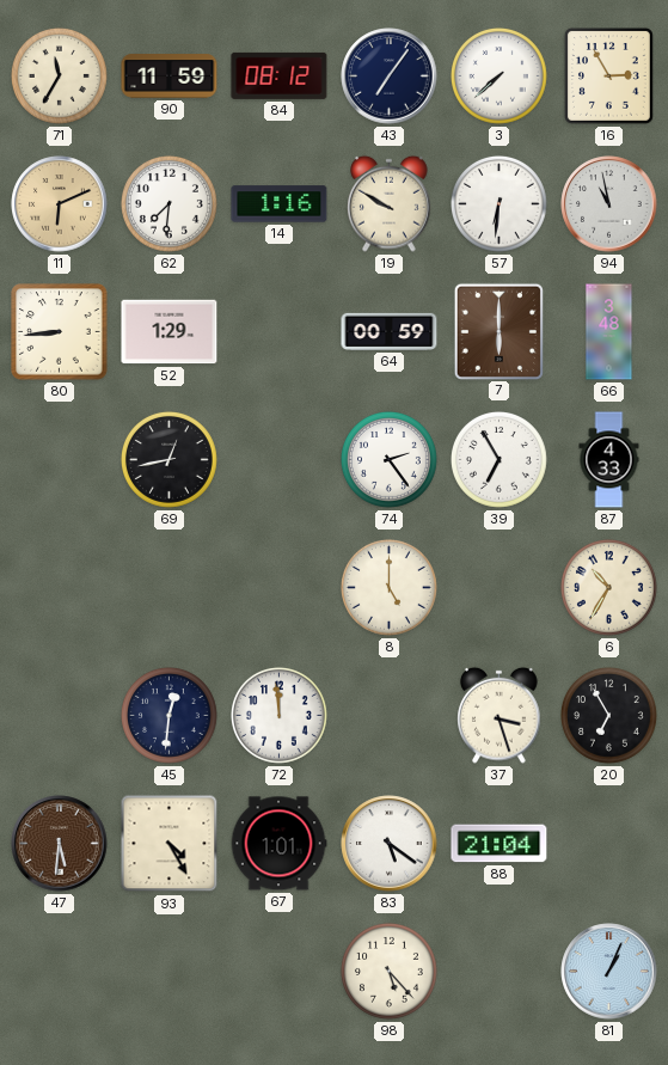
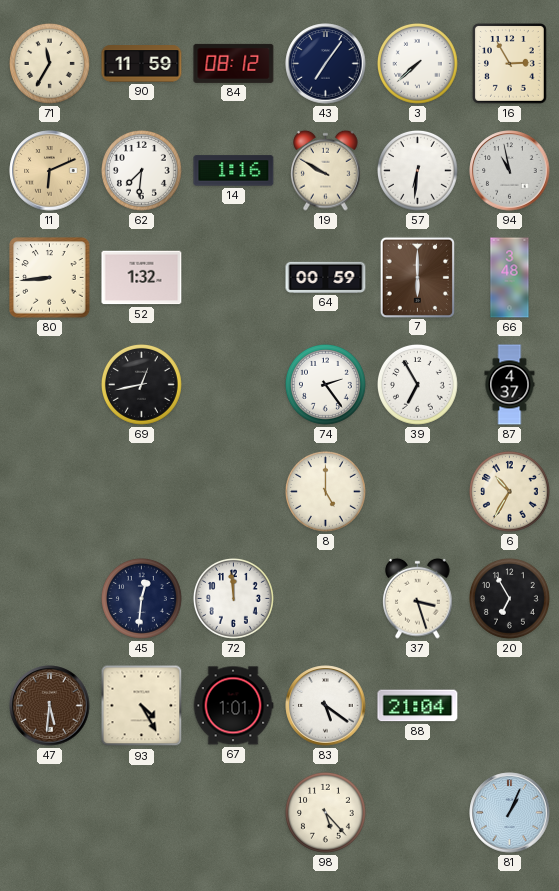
52: 1:29 -> 1:32
87: 4:33 -> 4:37
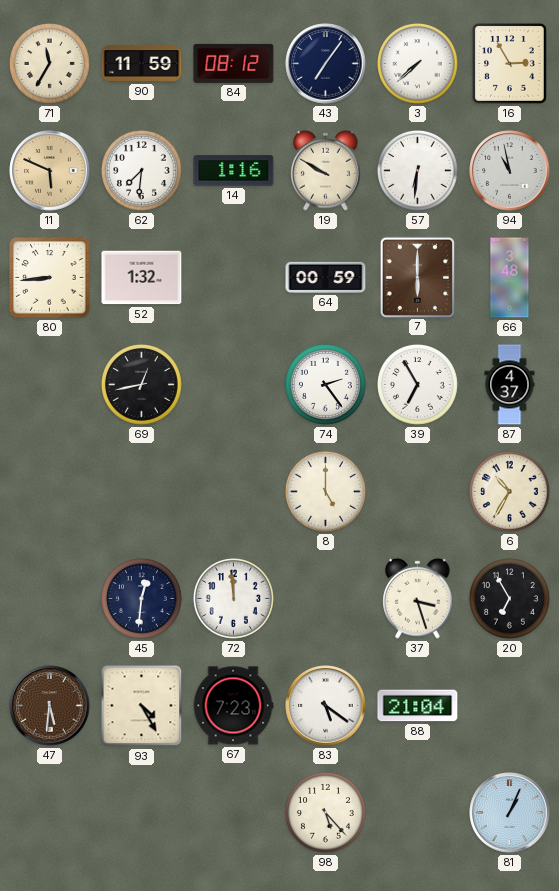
11: 6:11 -> 5:49
67: 1:01 -> 7:23
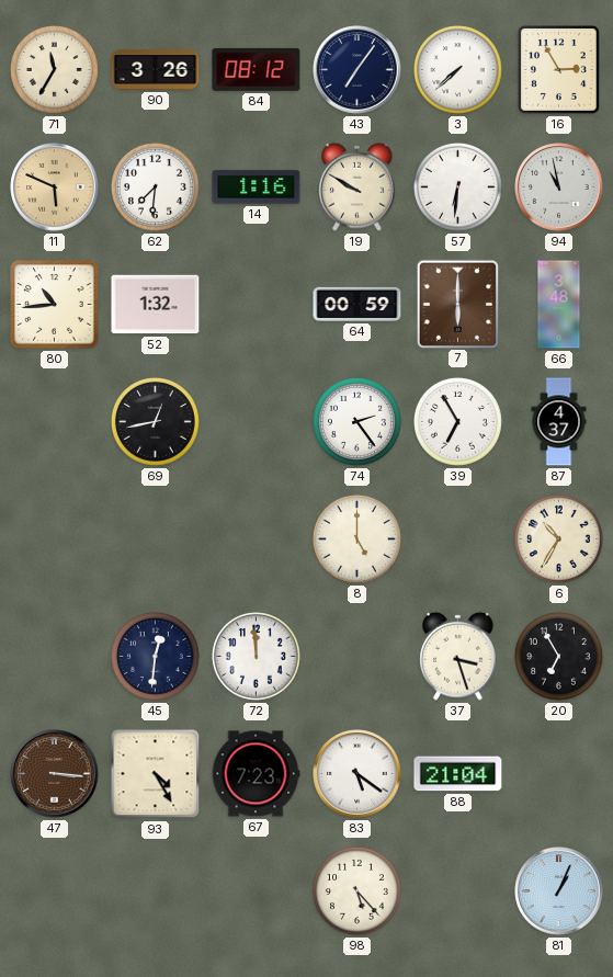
90: 11:59 -> 3:26
80: 8:44 -> 10:44
47: 5:31 -> 3:16
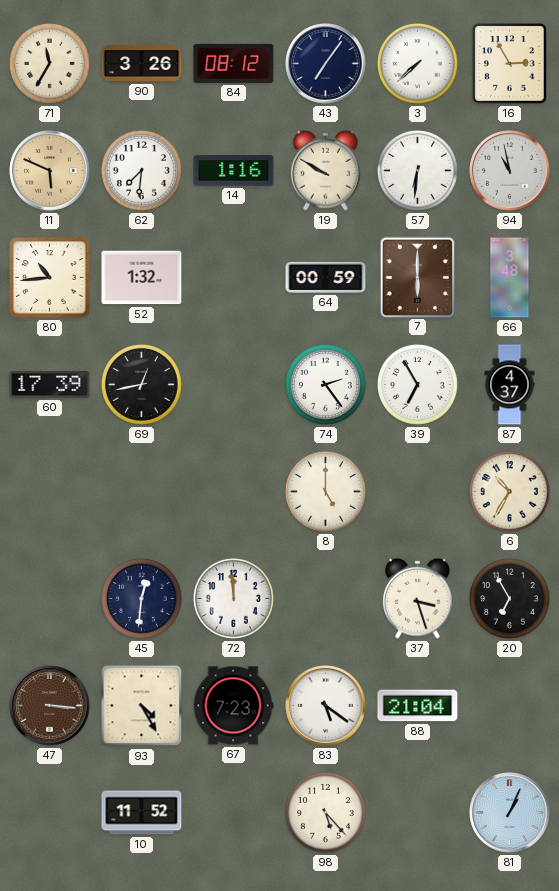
60: none -> 17:39
10: none -> 11:52
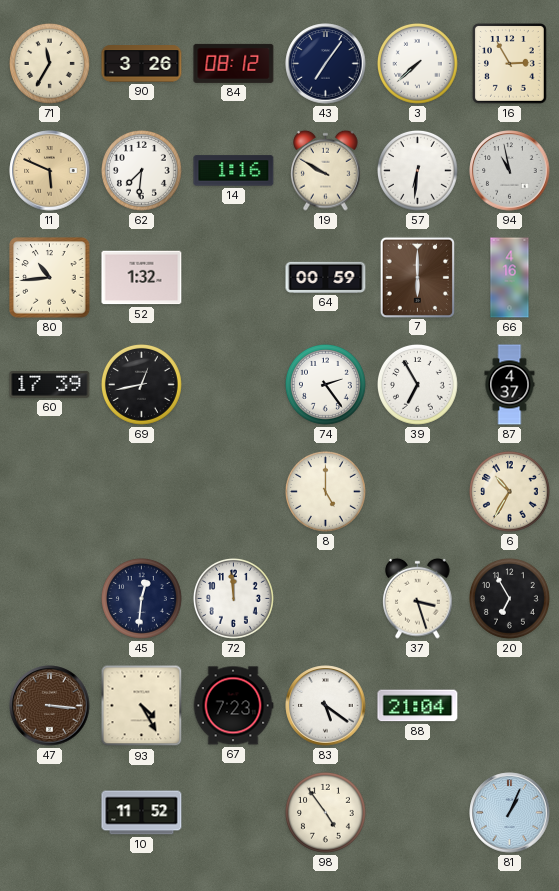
66: 3:48 -> 4:16
98: 5:23 -> 4:54
